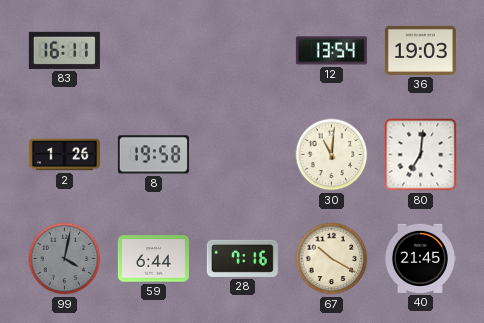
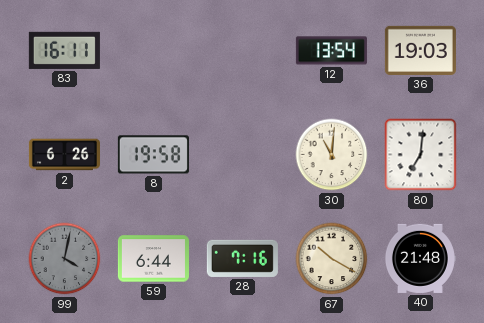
2: 1:26 -> 6:26
40: 21:45 -> 21:48
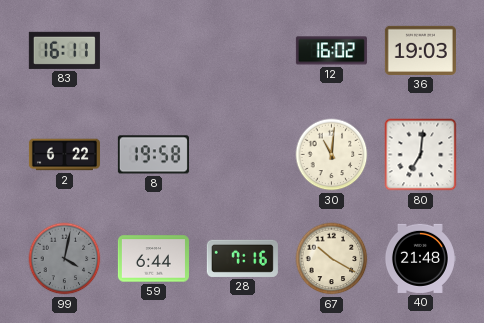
12: 13:54 -> 16:02
2: 6:26 -> 6:22
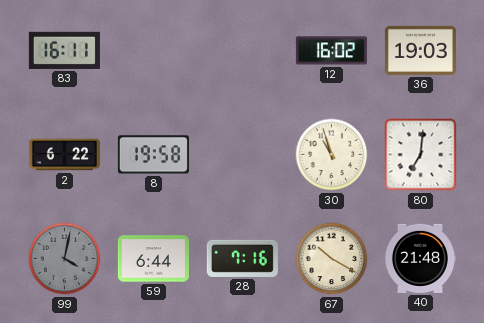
30: 11:01 -> 10:57
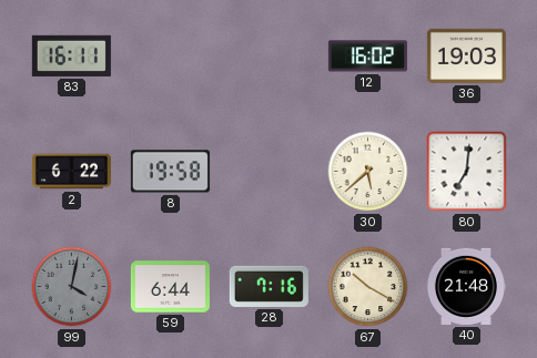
30: 10:57 -> 5:38
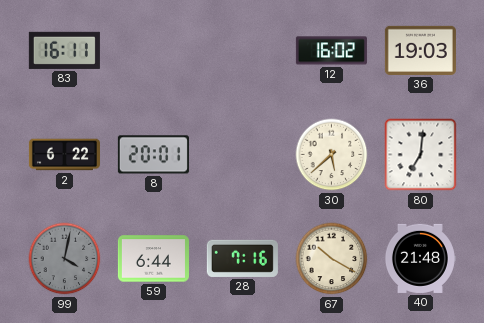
8: 19:58 -> 20:01
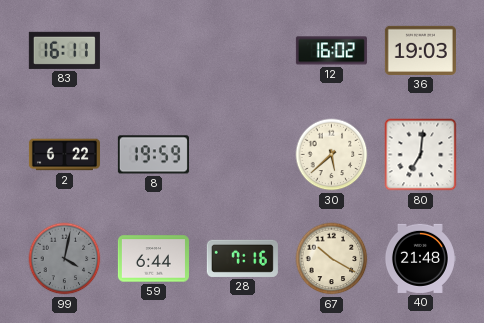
8: 20:01 -> 19:59
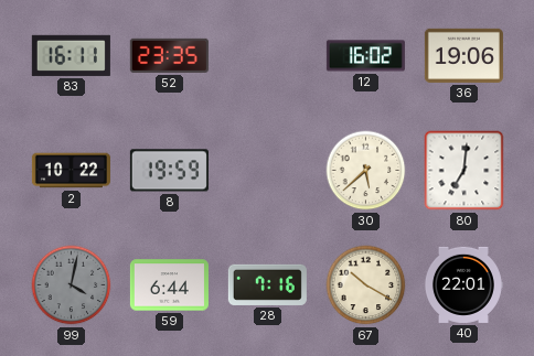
52: none -> 23:35
36: 19:03 -> 19:06
2: 6:22 -> 10:22
40: 21:48 -> 22:01
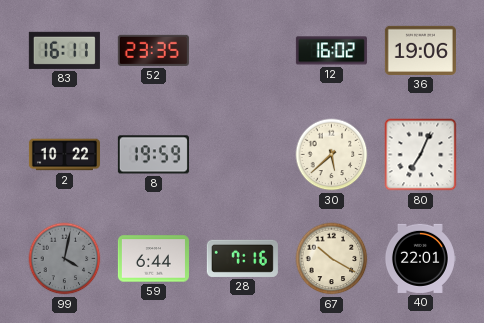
80: 7:01 -> 7:04
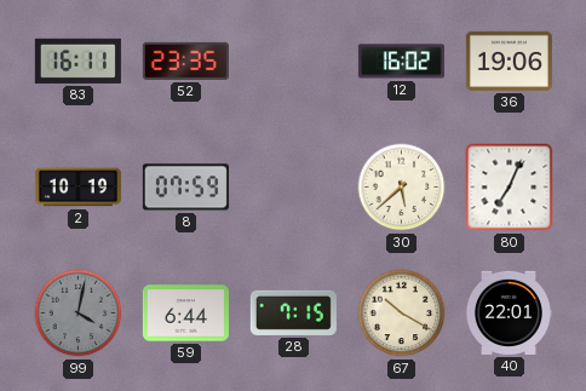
2: 10:22 -> 10:19
8: 19:59 -> 07:59
28: 7:16 -> 7:15
